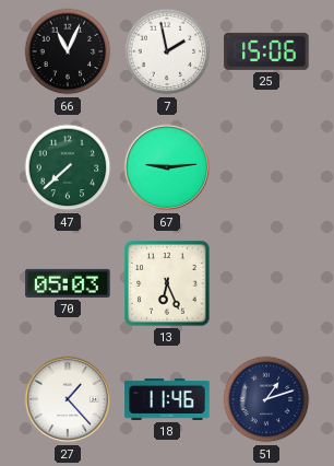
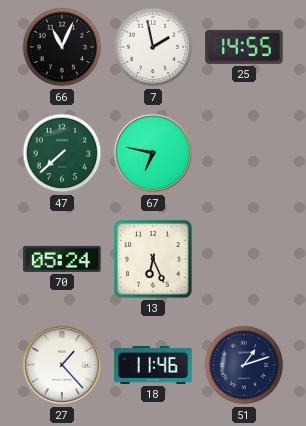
25: 15:06 -> 14:55
67: 9:14 -> 6:47
70: 05:03 -> 05:24
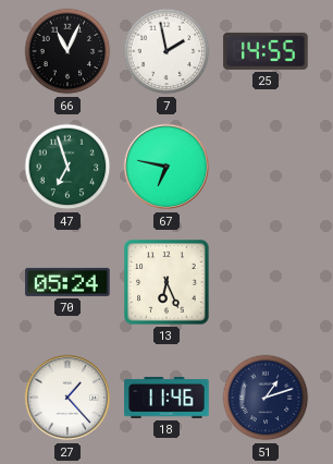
47: 7:38 -> 6:57
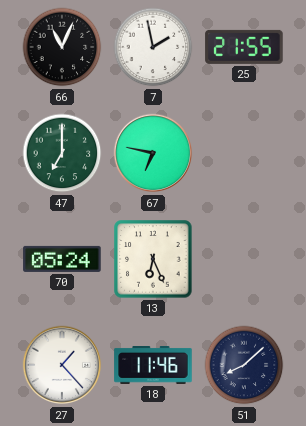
25: 14:55 -> 21:55
47: 6:57 -> 7:00
51: 1:12 -> 8:08
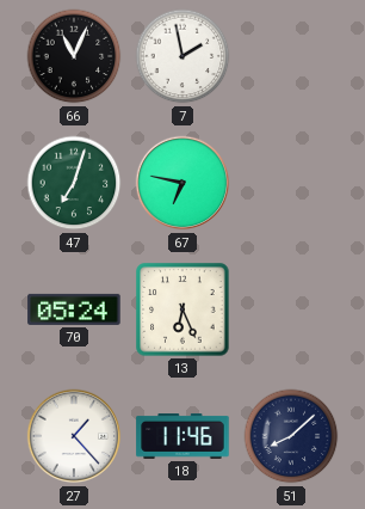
25: 21:55 -> none
47: 7:00 -> 7:03
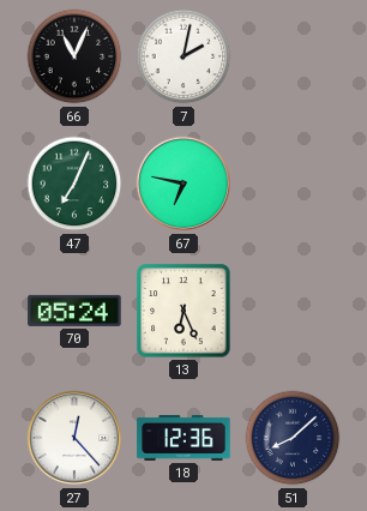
7: 1:58 -> 2:02
47: 7:03 -> 7:04
27: 1:23 -> 12:23
18: 11:46 -> 12:36
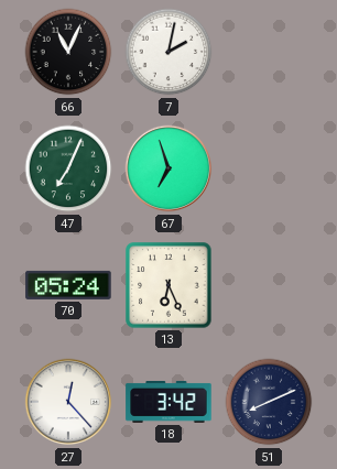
67: 6:47 -> 6:57
18: 12:36 -> 3:42
51: 8:08 -> 8:11
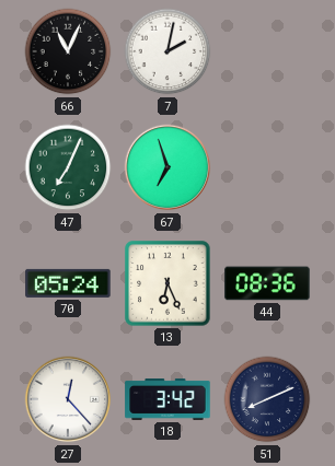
44: none -> 08:36
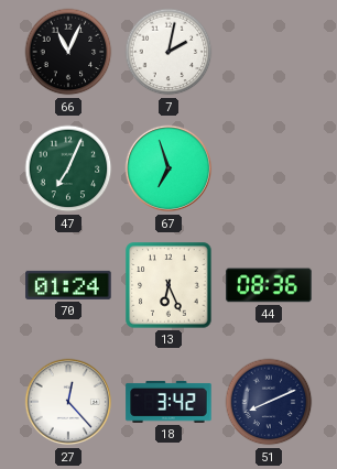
70: 05:24 -> 01:24
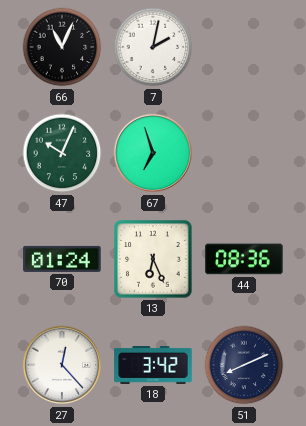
47: 7:04 -> 10:04
